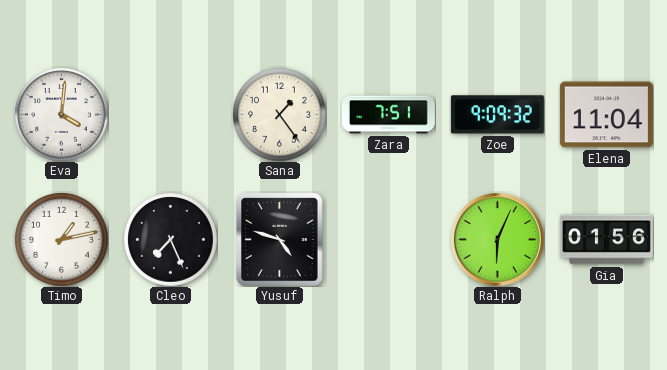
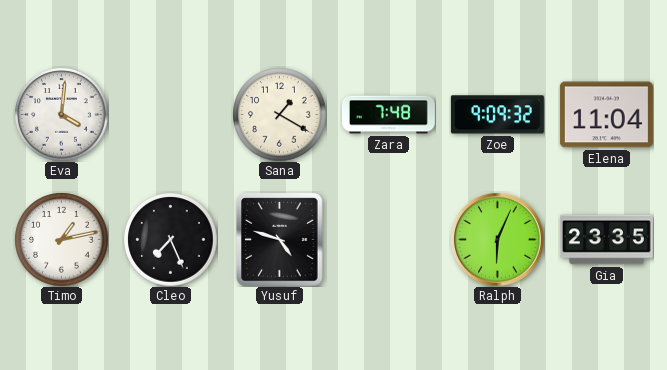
Sana: 1:24 -> 1:20
Zara: 7:51 -> 7:48
Gia: 01:56 -> 23:35
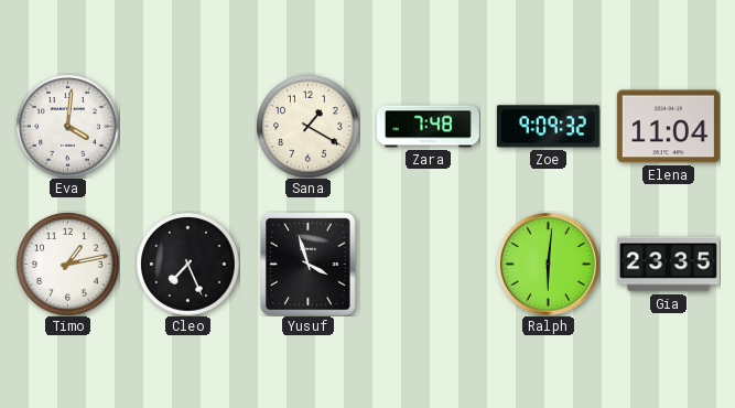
Yusuf: 4:48 -> 3:57
Ralph: 6:04 -> 6:01
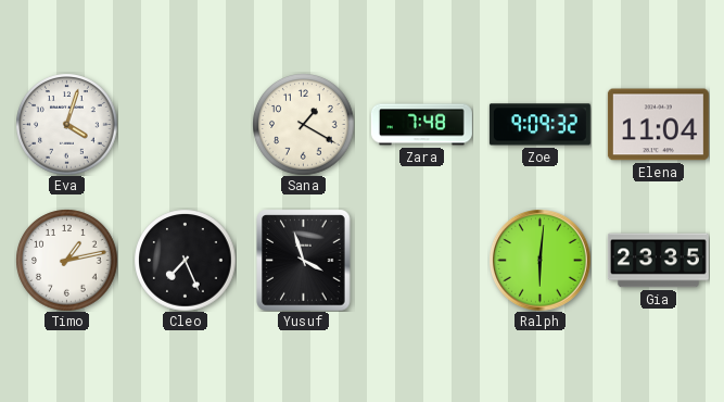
Eva: 4:01 -> 4:03
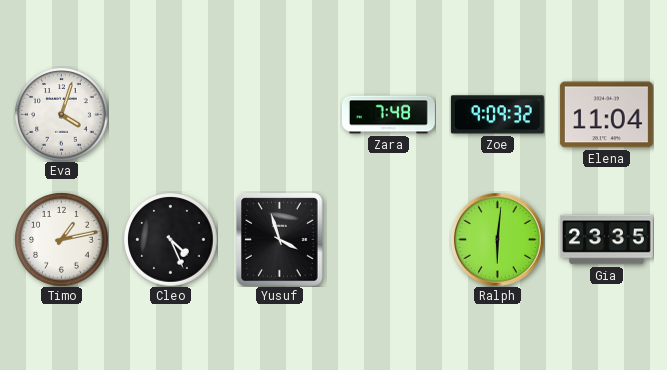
Sana: 1:20 -> none
Cleo: 7:26 -> 4:26
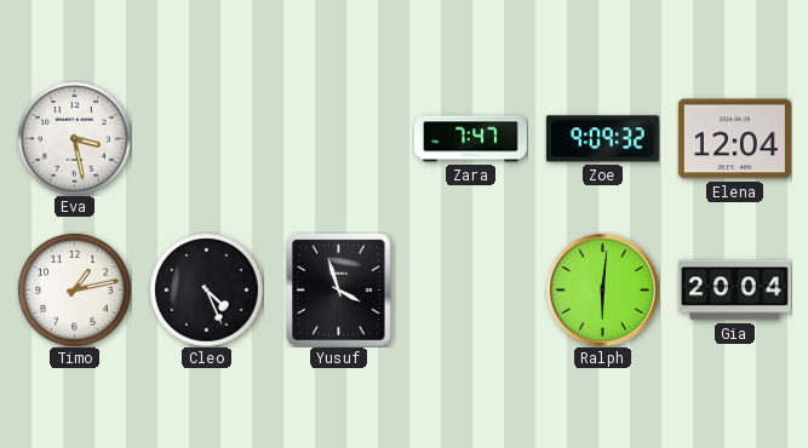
Eva: 4:03 -> 3:28
Zara: 7:48 -> 7:47
Elena: 11:04 -> 12:04
Gia: 23:35 -> 20:04
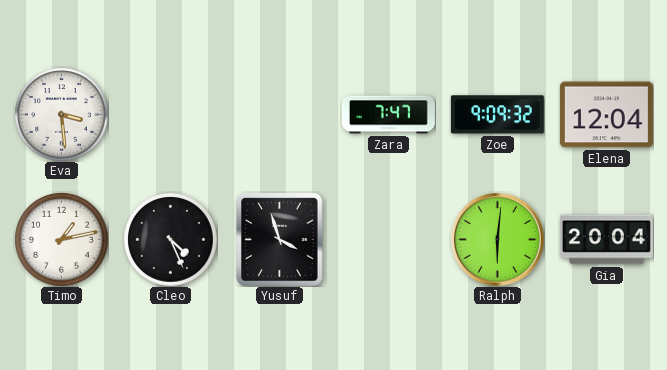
Eva: 3:28 -> 3:29
